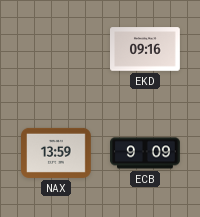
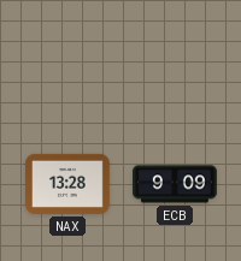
EKD: 09:16 -> none
NAX: 13:59 -> 13:28
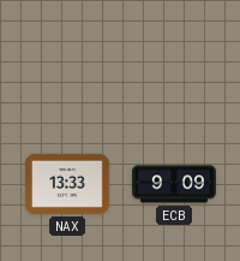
NAX: 13:28 -> 13:33
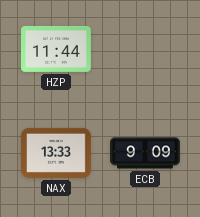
HZP: none -> 11:44
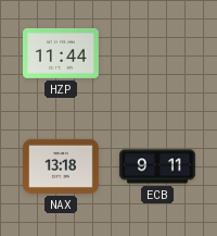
NAX: 13:33 -> 13:18
ECB: 9:09 -> 9:11
